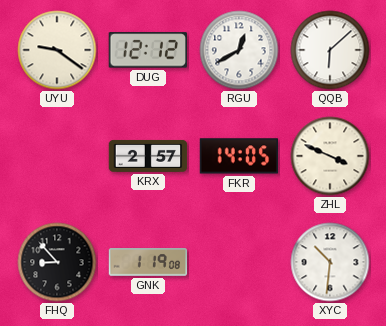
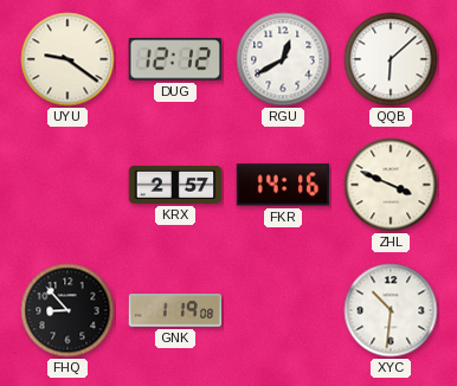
FKR: 14:05 -> 14:16
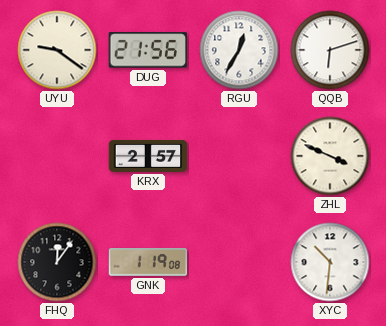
DUG: 12:12 -> 21:56
RGU: 12:40 -> 12:35
QQB: 6:08 -> 6:12
FKR: 14:16 -> none
FHQ: 8:53 -> 12:06
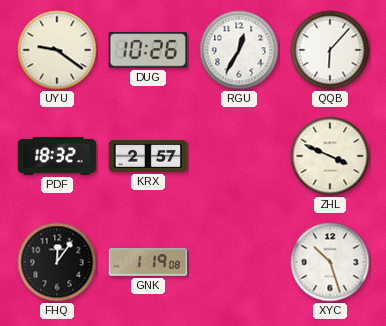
DUG: 21:56 -> 10:26
QQB: 6:12 -> 6:07
PDF: none -> 18:32
XYC: 10:31 -> 10:27
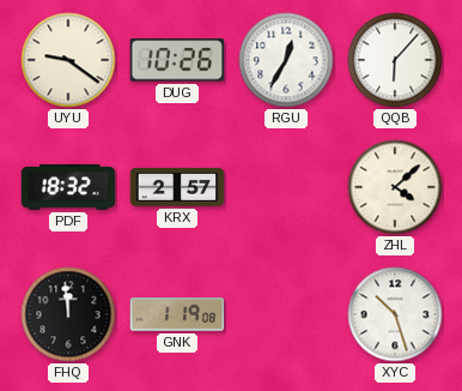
ZHL: 3:49 -> 4:08
FHQ: 12:06 -> 11:59
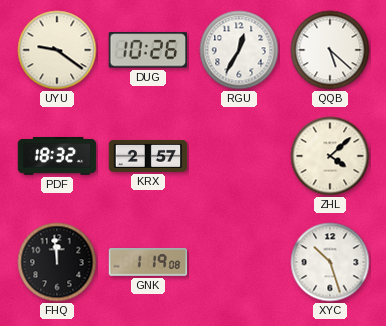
QQB: 6:07 -> 5:22
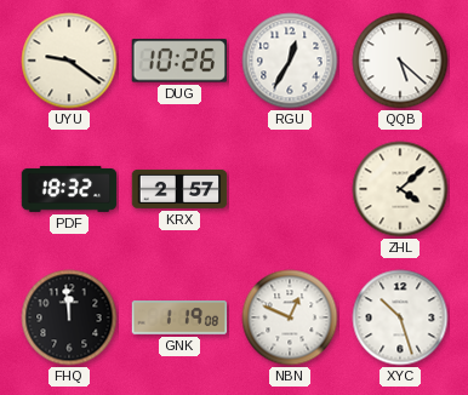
NBN: none -> 12:49
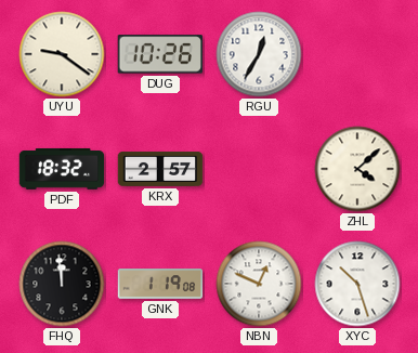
QQB: 5:22 -> none
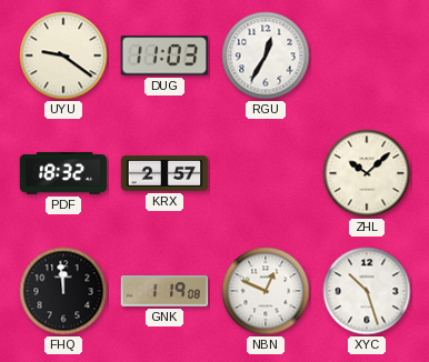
DUG: 10:26 -> 11:03
ZHL: 4:08 -> 10:08
